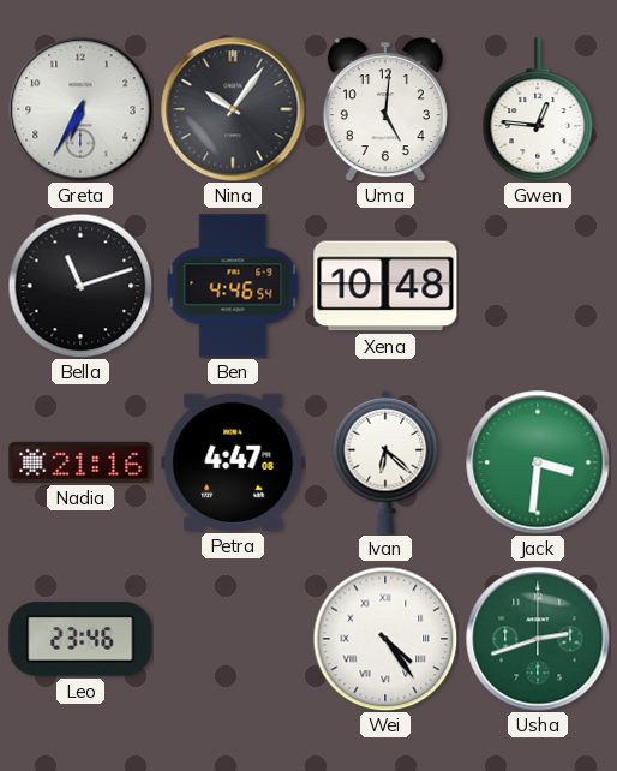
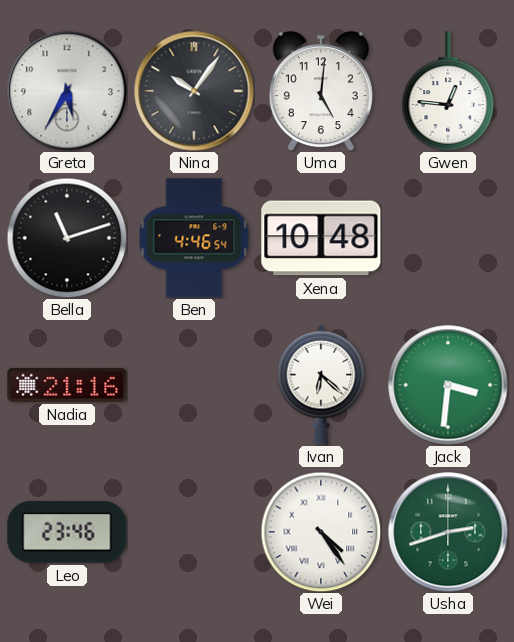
Greta: 6:35 -> 5:35
Petra: 4:47 -> none
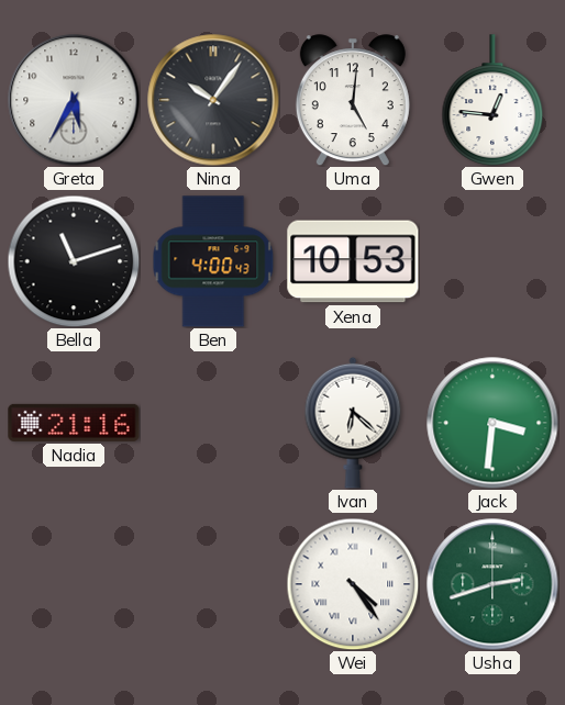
Ben: 4:46 -> 4:00
Xena: 10:48 -> 10:53
Leo: 23:46 -> none
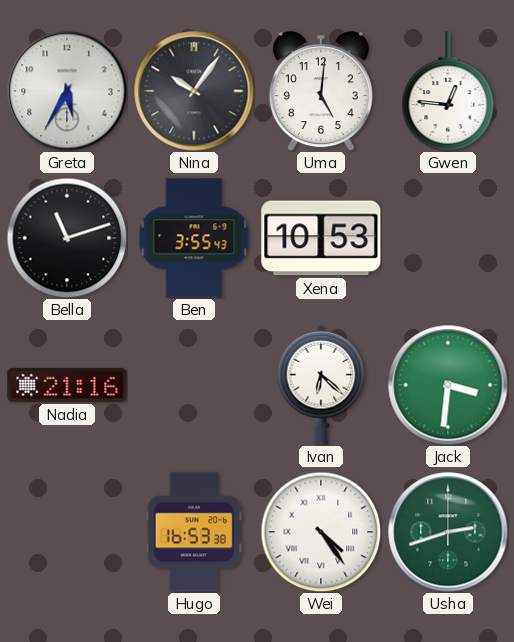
Ben: 4:00 -> 3:55
Hugo: none -> 16:53
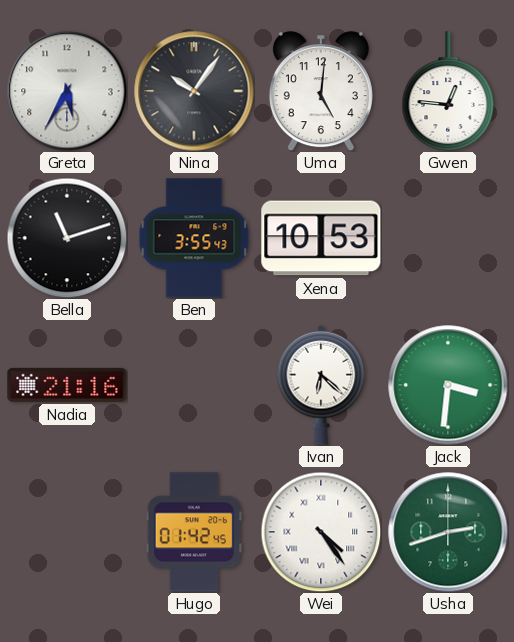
Hugo: 16:53 -> 01:42
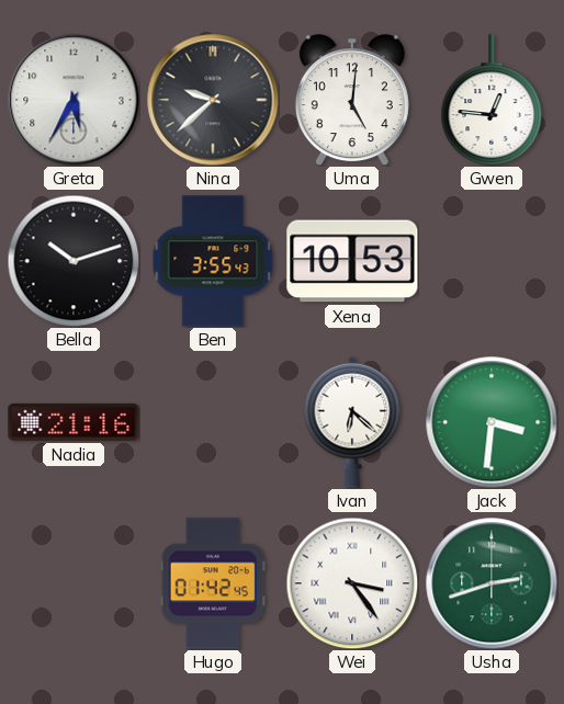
Nina: 10:06 -> 9:38
Bella: 11:12 -> 10:12
Wei: 4:24 -> 3:24
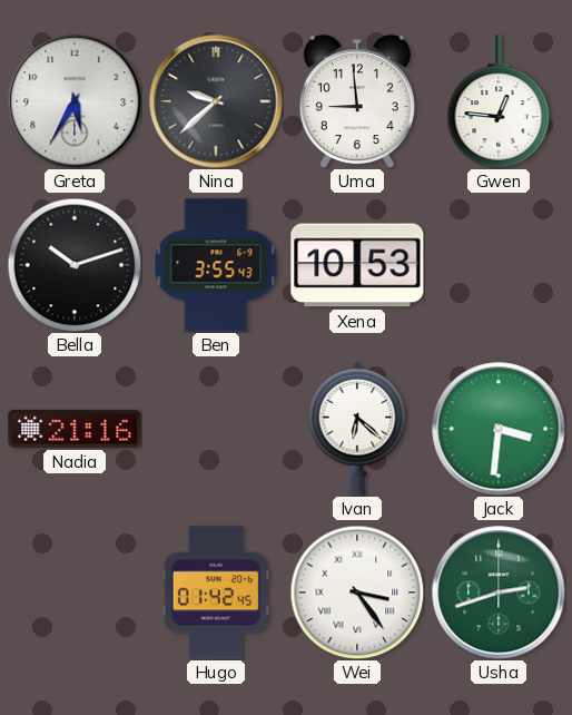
Uma: 5:01 -> 8:59
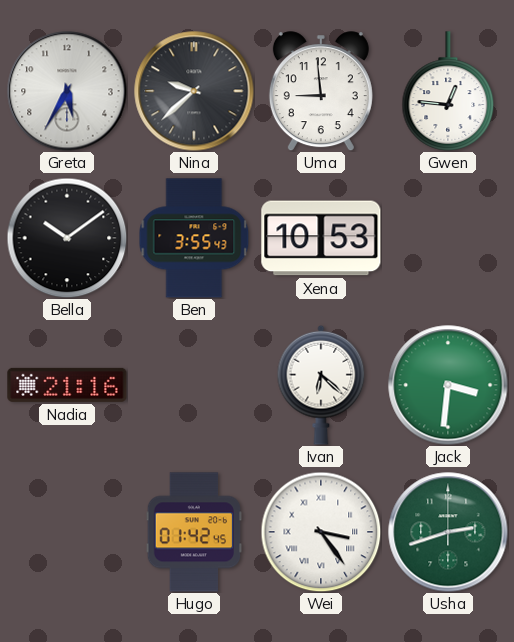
Bella: 10:12 -> 10:09
